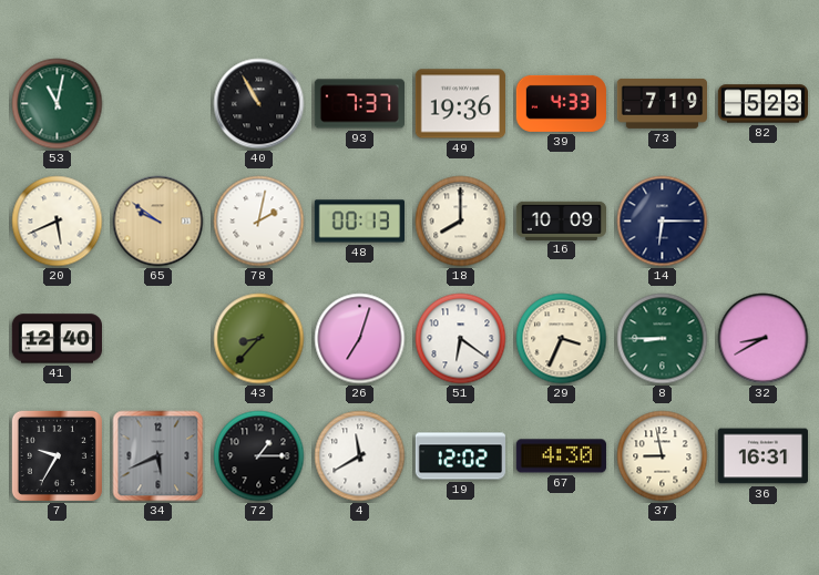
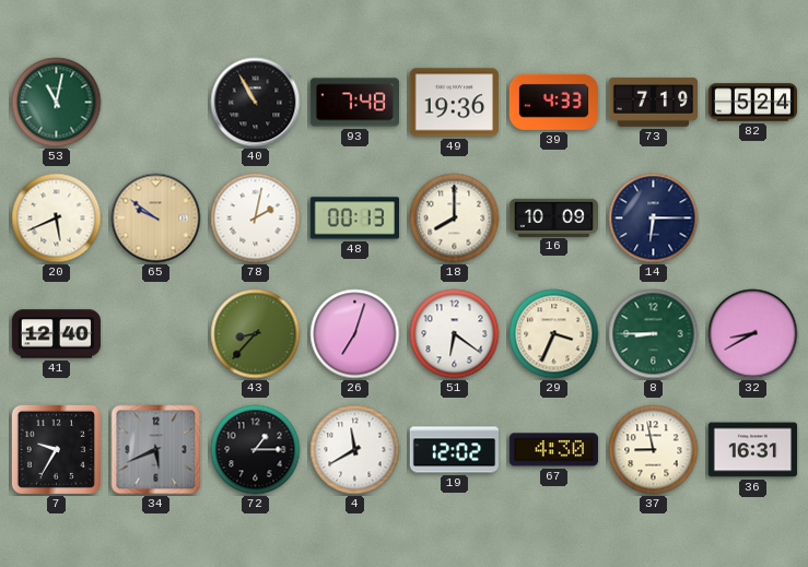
93: 7:37 -> 7:48
82: 5:23 -> 5:24
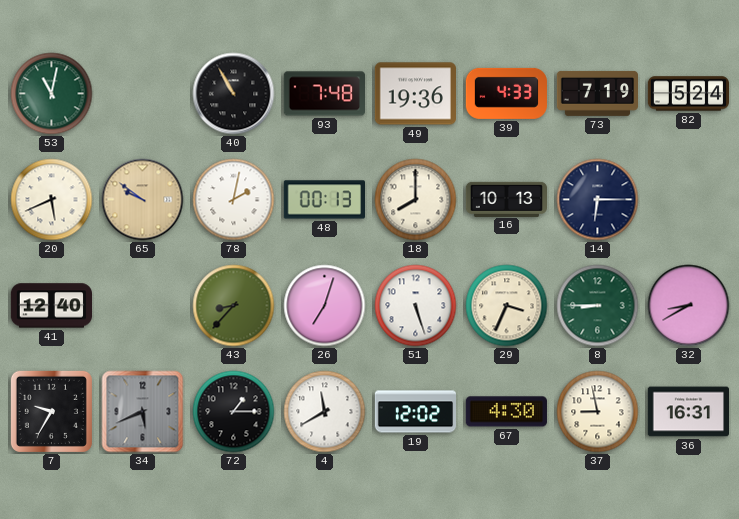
16: 10:09 -> 10:13
51: 6:21 -> 5:27
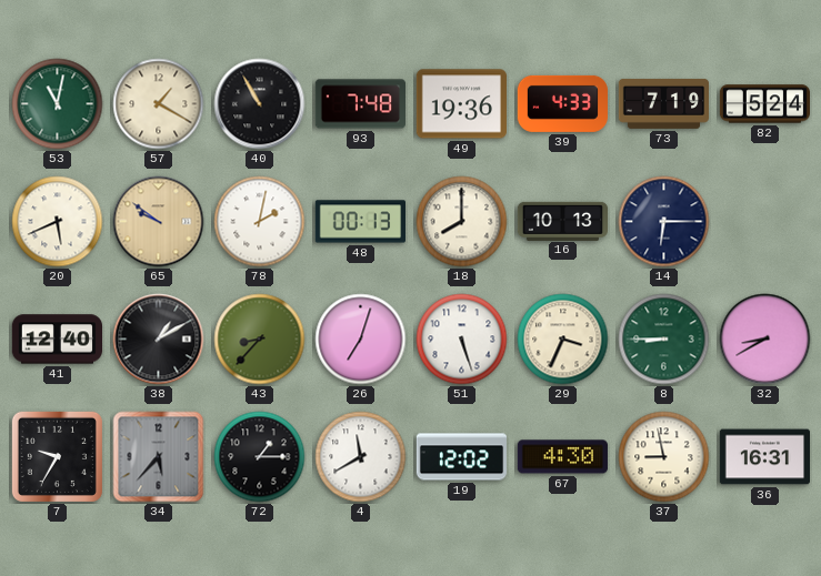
57: none -> 1:20
38: none -> 1:10
34: 5:41 -> 5:37
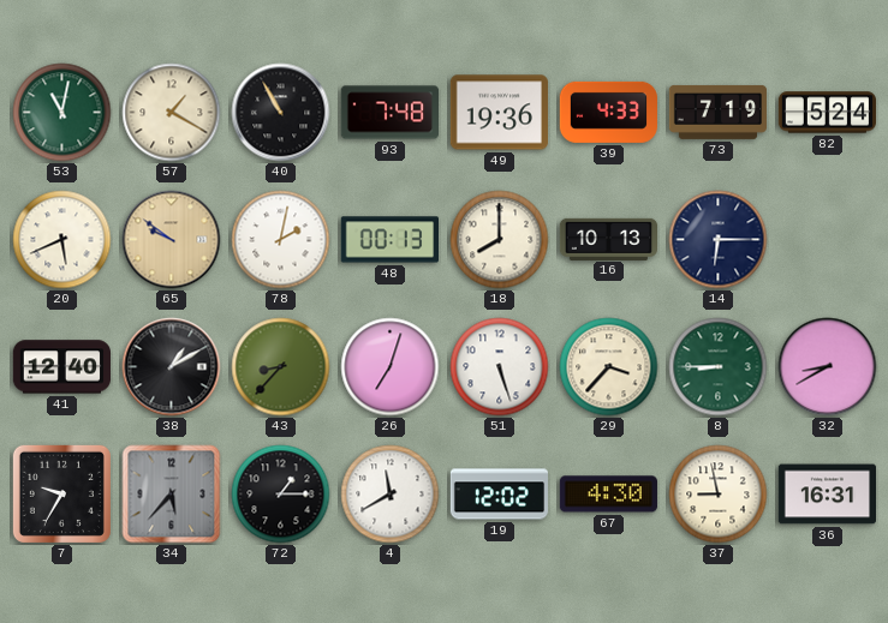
29: 3:34 -> 3:37
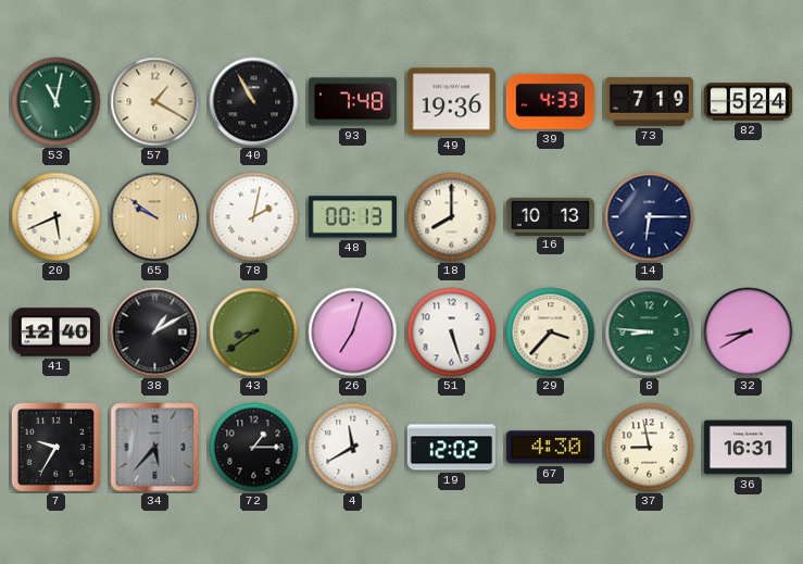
43: 8:37 -> 8:39
8: 8:45 -> 8:46
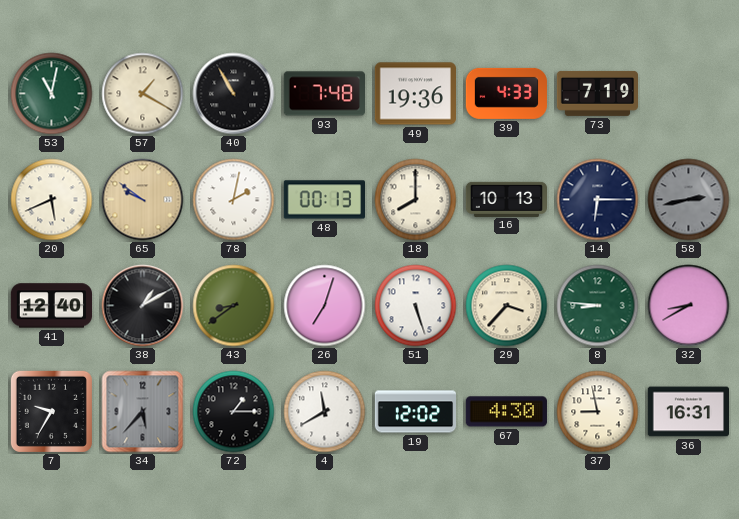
82: 5:24 -> none
58: none -> 2:43
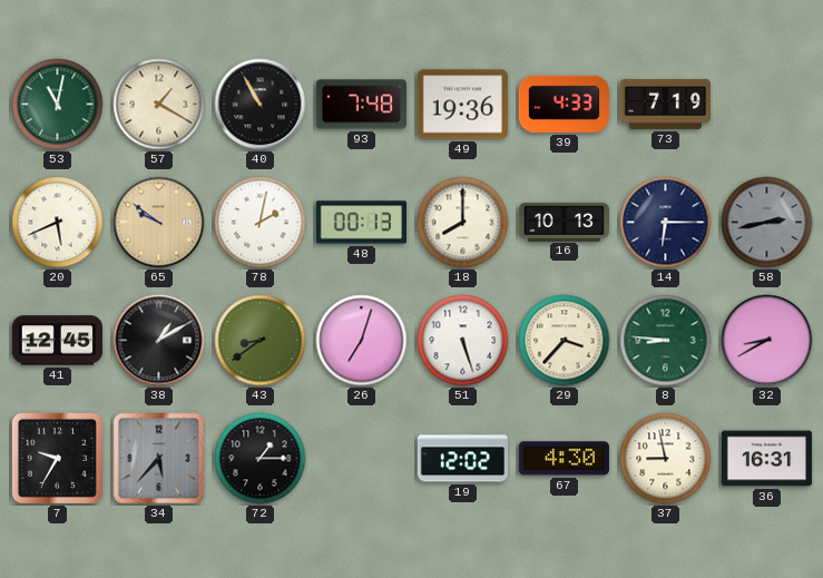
41: 12:40 -> 12:45
4: 11:40 -> none
